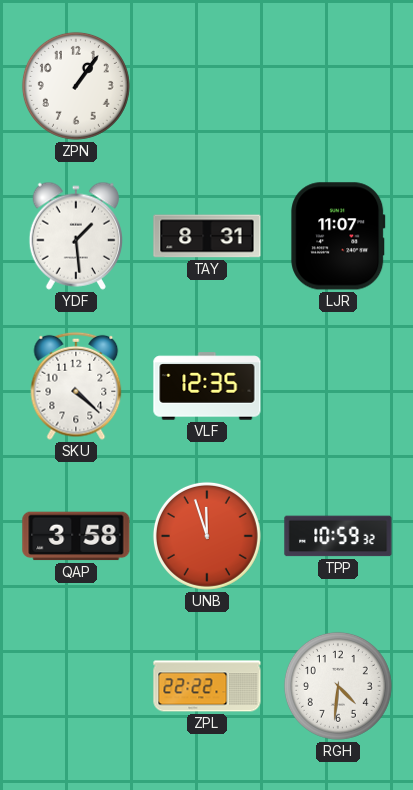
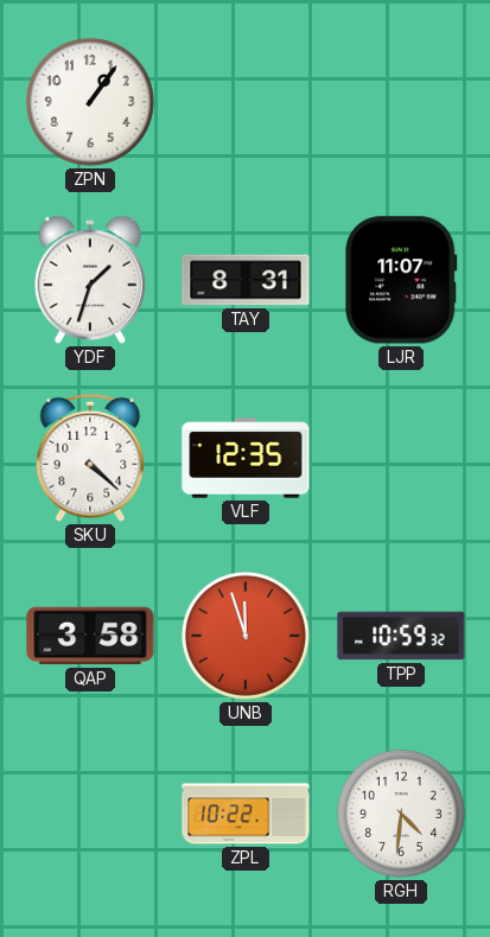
YDF: 1:29 -> 1:33
ZPL: 22:22 -> 10:22
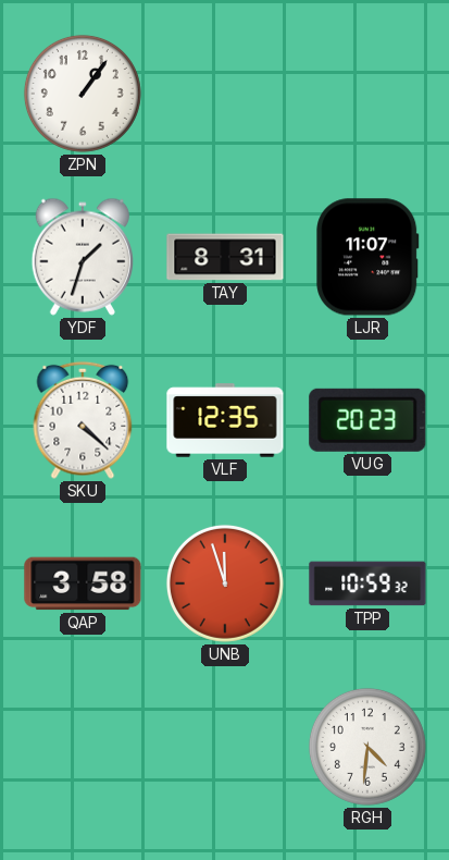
VUG: none -> 20:23
ZPL: 10:22 -> none
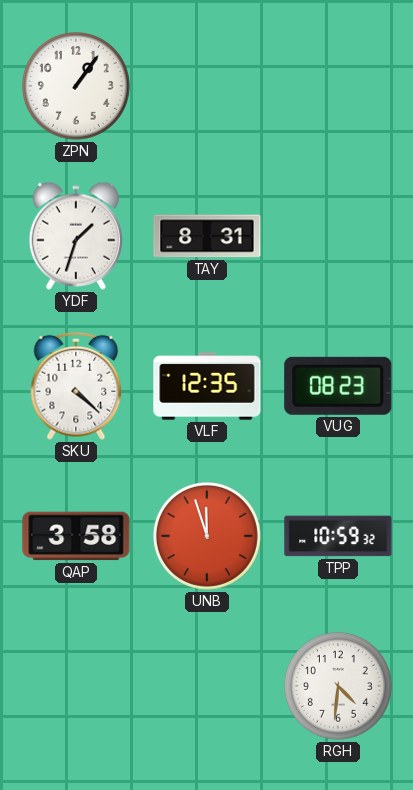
LJR: 11:07 -> none
VUG: 20:23 -> 08:23
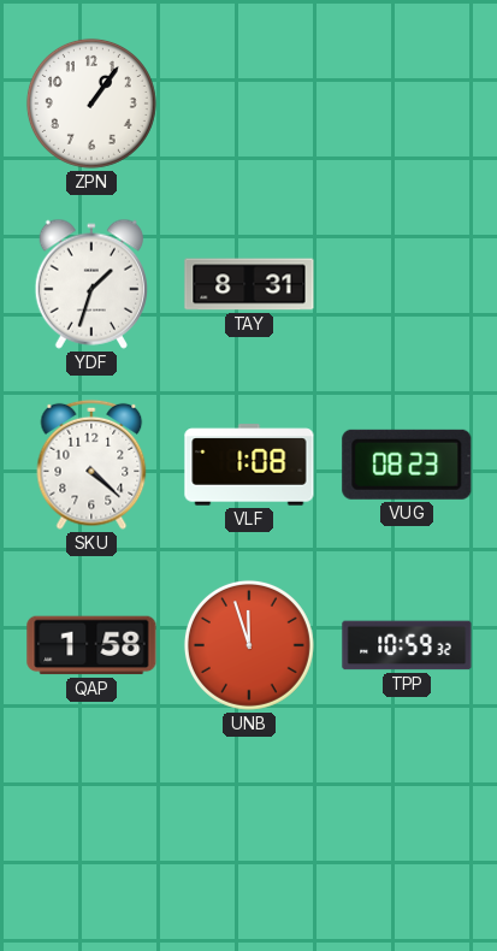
VLF: 12:35 -> 1:08
QAP: 3:58 -> 1:58
RGH: 4:31 -> none
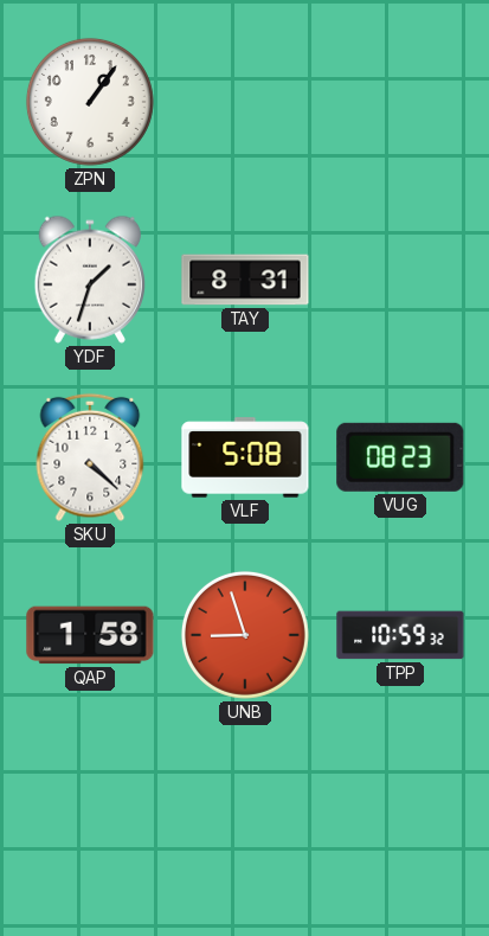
VLF: 1:08 -> 5:08
UNB: 11:57 -> 8:57
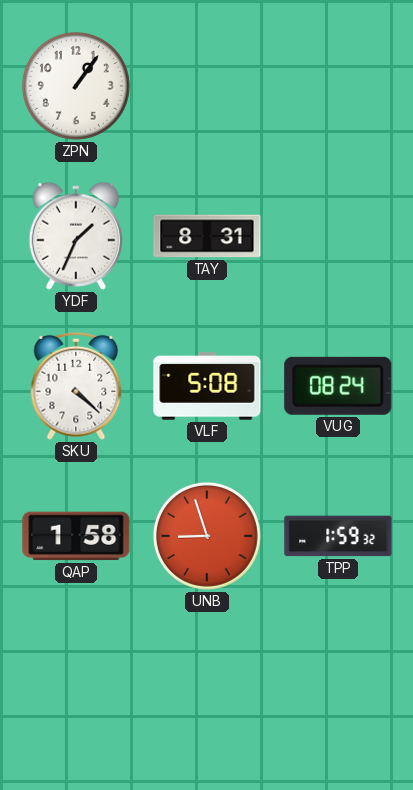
YDF: 1:33 -> 1:34
VUG: 08:23 -> 08:24
TPP: 10:59 -> 1:59
